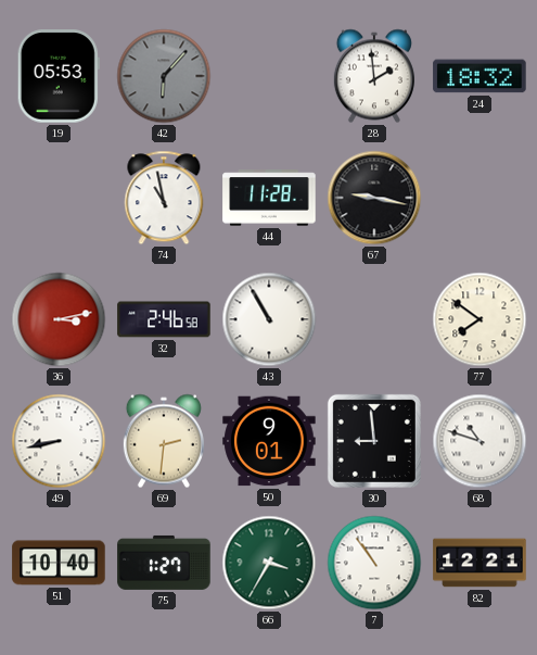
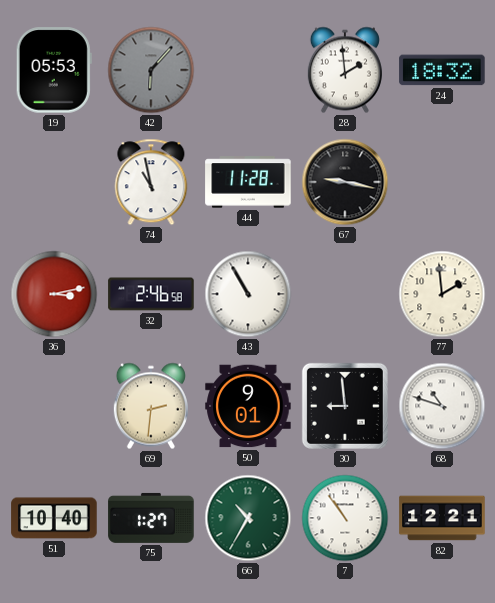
77: 7:51 -> 1:59
49: 8:43 -> none
66: 3:35 -> 10:35
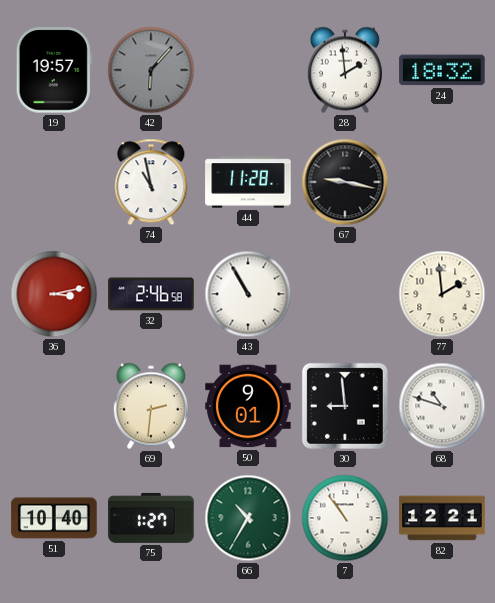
19: 05:53 -> 19:57
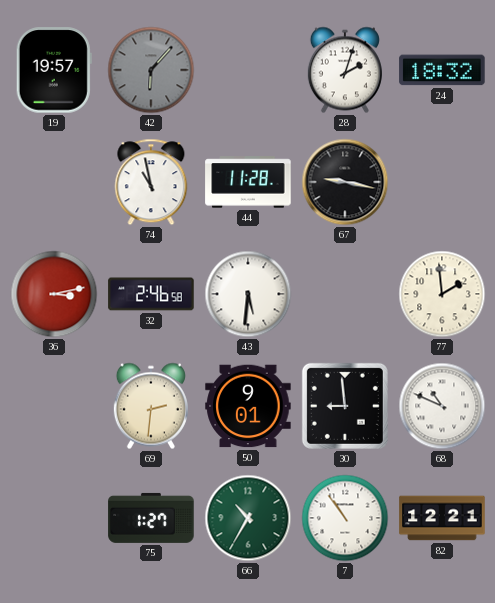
28: 1:59 -> 2:03
43: 10:55 -> 5:31
68: 10:48 -> 10:49
51: 10:40 -> none
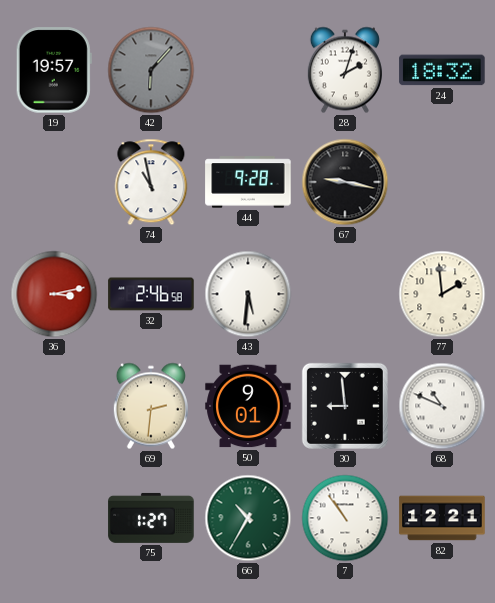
44: 11:28 -> 9:28
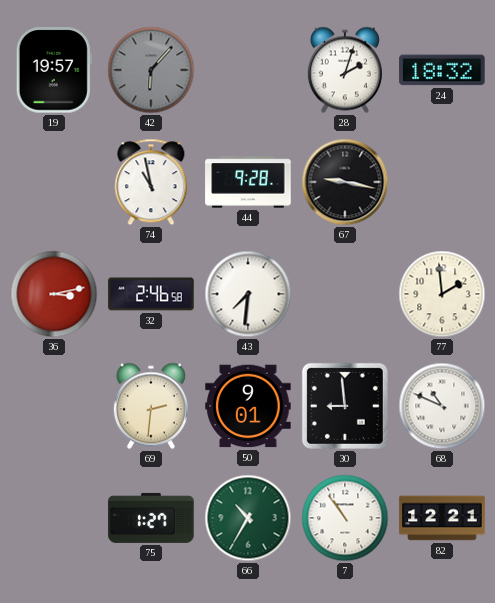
43: 5:31 -> 7:31
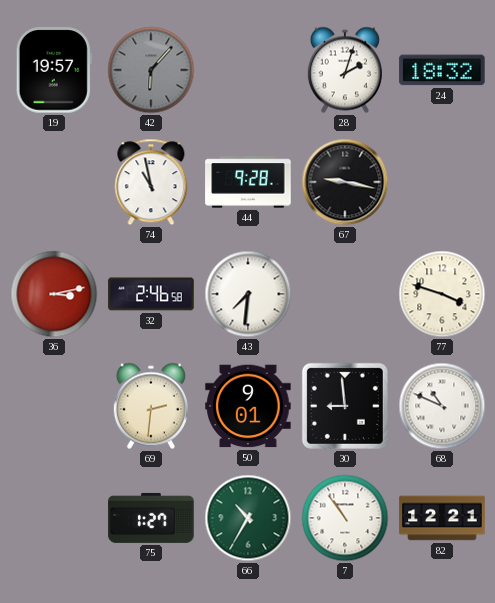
77: 1:59 -> 3:48
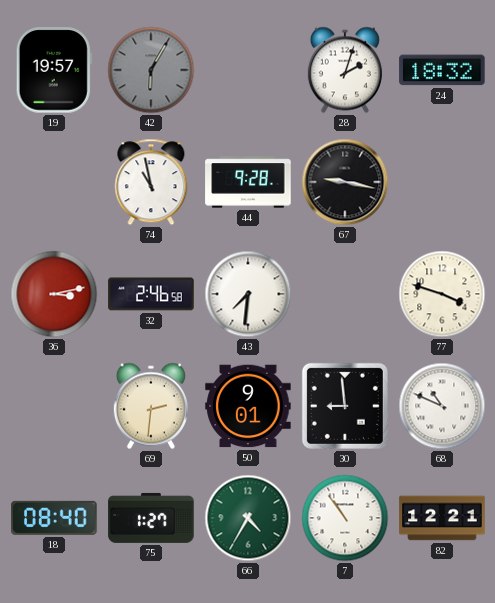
42: 6:07 -> 6:05
18: none -> 08:40
66: 10:35 -> 4:35
